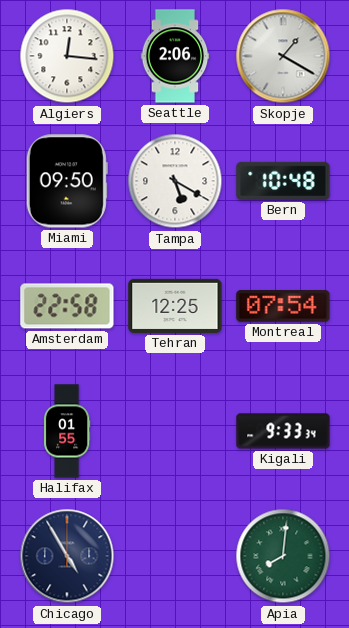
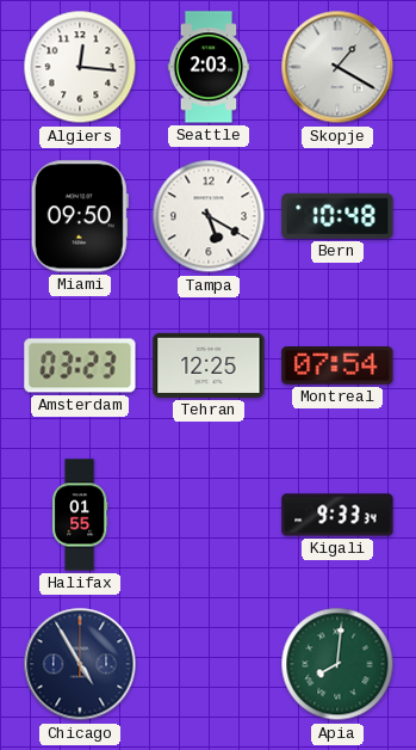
Seattle: 2:06 -> 2:03
Amsterdam: 22:58 -> 03:23
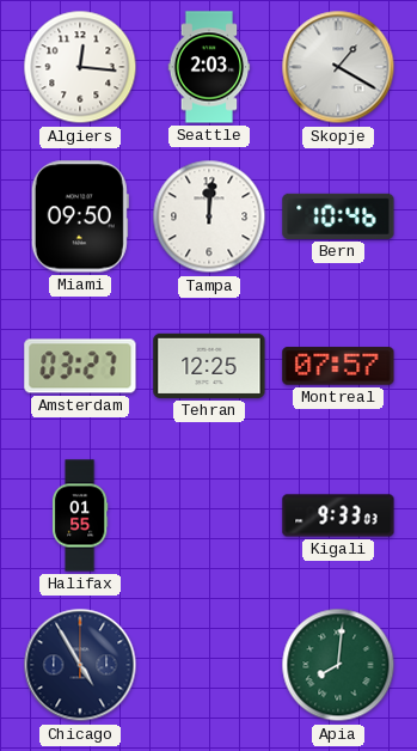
Tampa: 5:20 -> 12:01
Bern: 10:48 -> 10:46
Amsterdam: 03:23 -> 03:27
Montreal: 07:54 -> 07:57
Kigali: 9:33:34 -> 9:33:03
